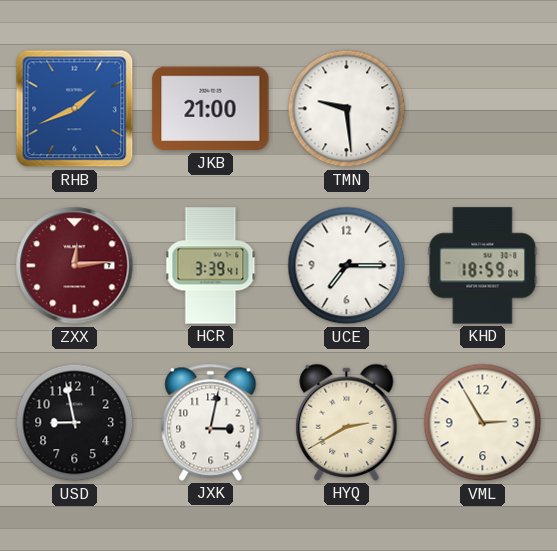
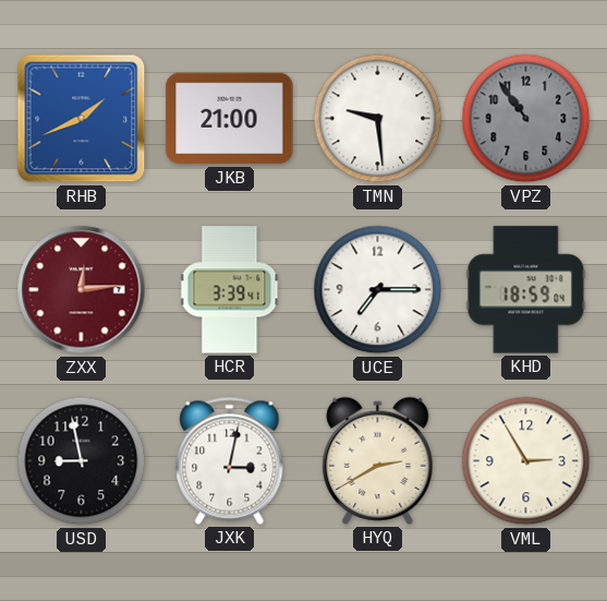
VPZ: none -> 10:54
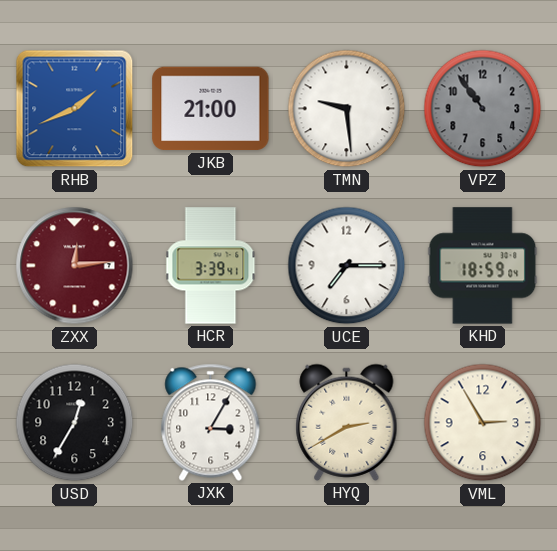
USD: 8:58 -> 12:35
JXK: 3:02 -> 3:05
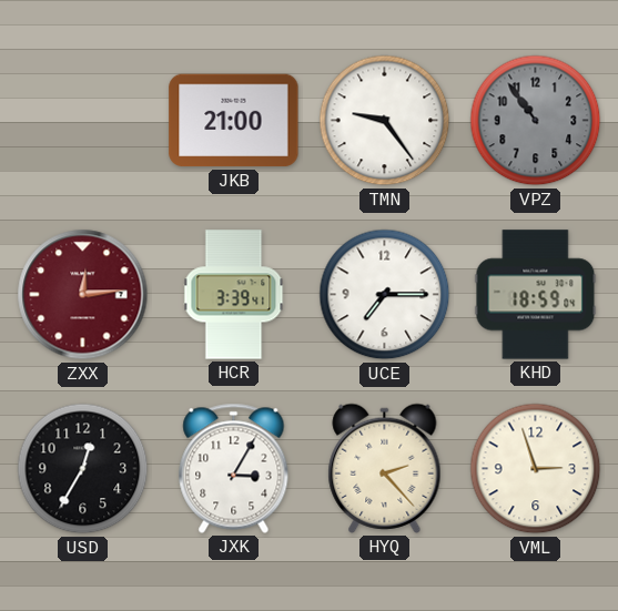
RHB: 1:41 -> none
TMN: 9:29 -> 9:24
HYQ: 2:40 -> 2:23
VML: 2:55 -> 2:57
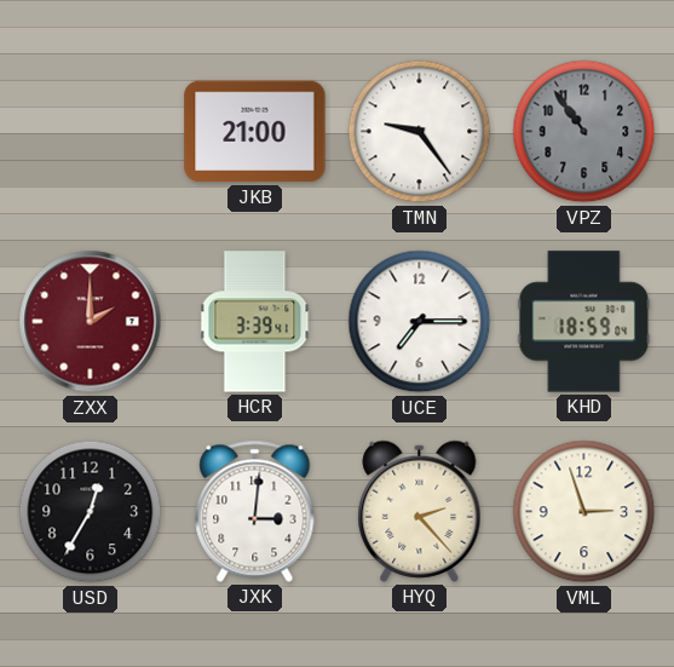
ZXX: 12:14 -> 2:00
JXK: 3:05 -> 3:01
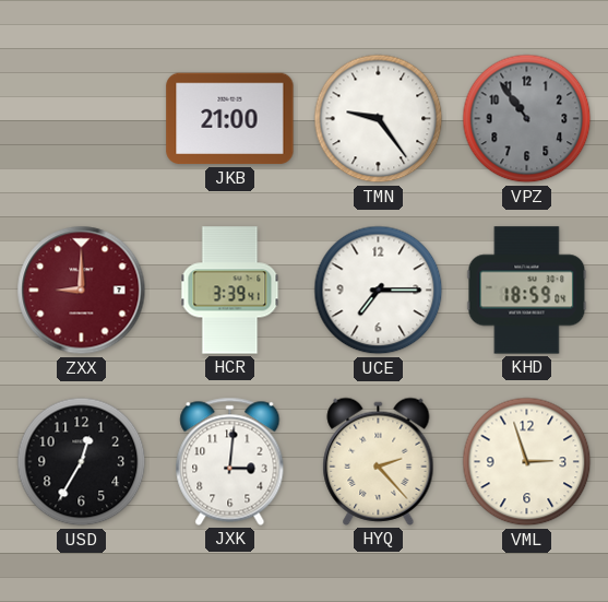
ZXX: 2:00 -> 9:00
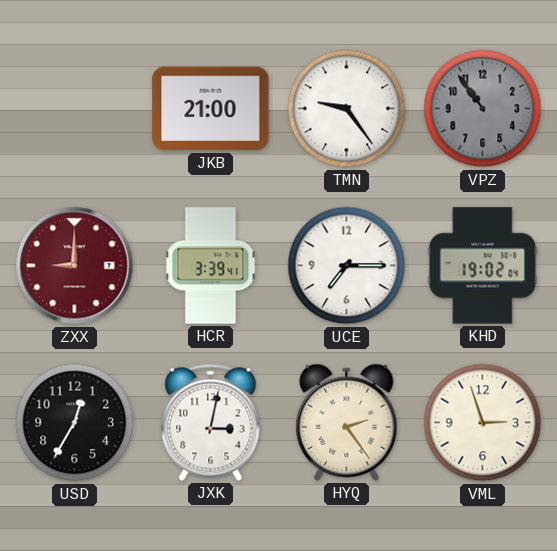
KHD: 18:59 -> 19:02
JXK: 3:01 -> 3:02
HYQ: 2:23 -> 2:24
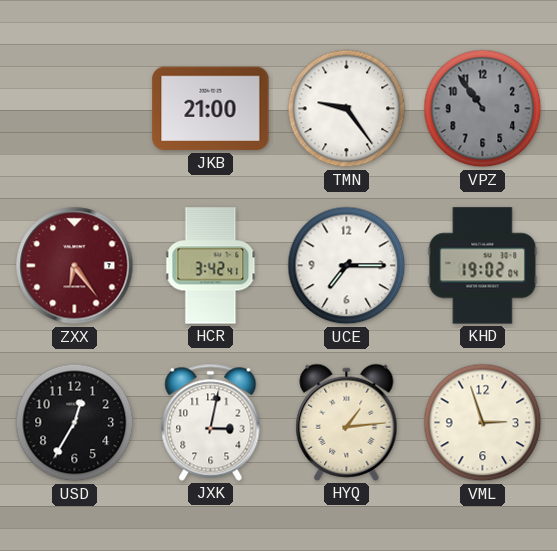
ZXX: 9:00 -> 6:24
HCR: 3:39 -> 3:42
HYQ: 2:24 -> 1:14
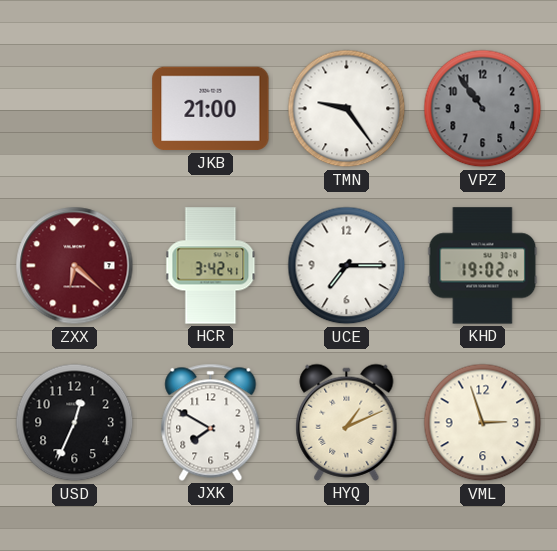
ZXX: 6:24 -> 6:22
USD: 12:35 -> 12:34
JXK: 3:02 -> 7:50
HYQ: 1:14 -> 1:11
